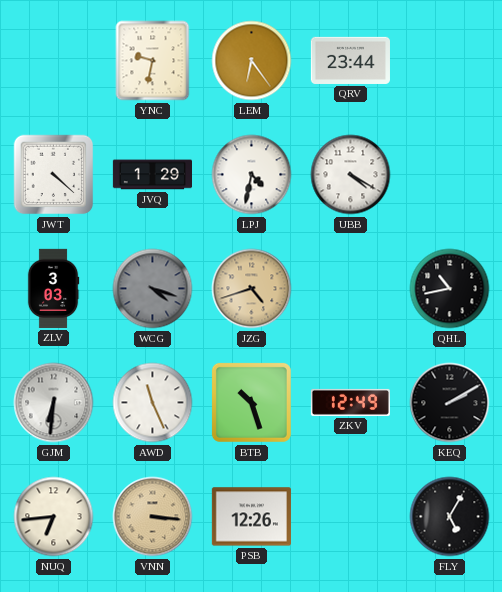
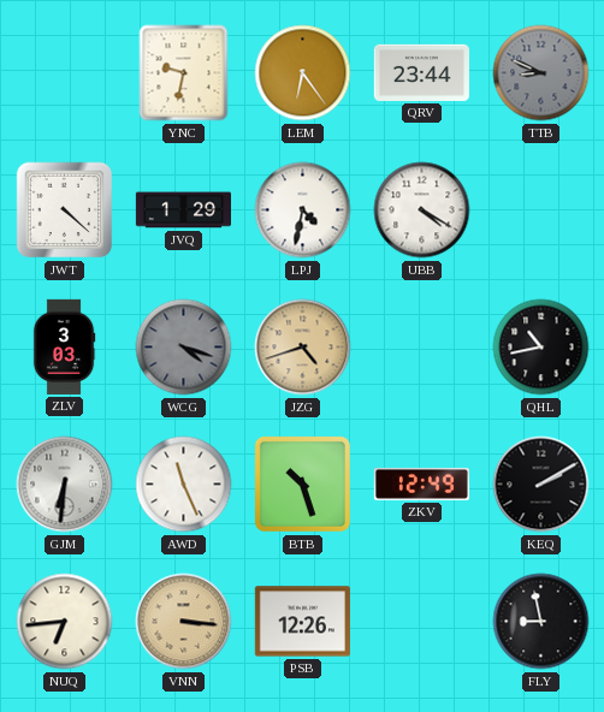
TTB: none -> 8:49
FLY: 5:05 -> 8:58
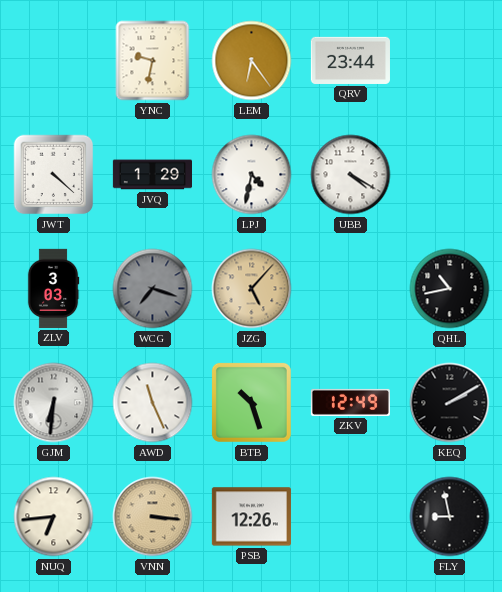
TTB: 8:49 -> none
WCG: 4:18 -> 7:18
JZG: 4:42 -> 5:07
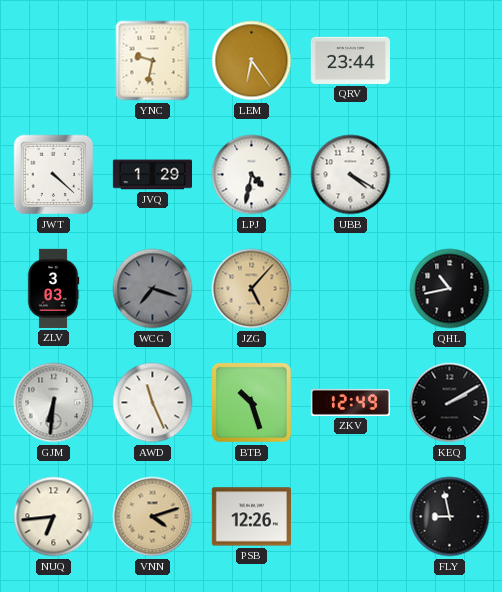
VNN: 3:16 -> 4:12
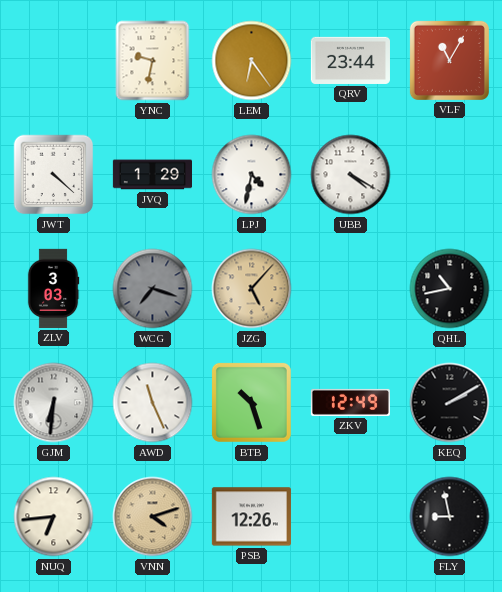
VLF: none -> 11:05
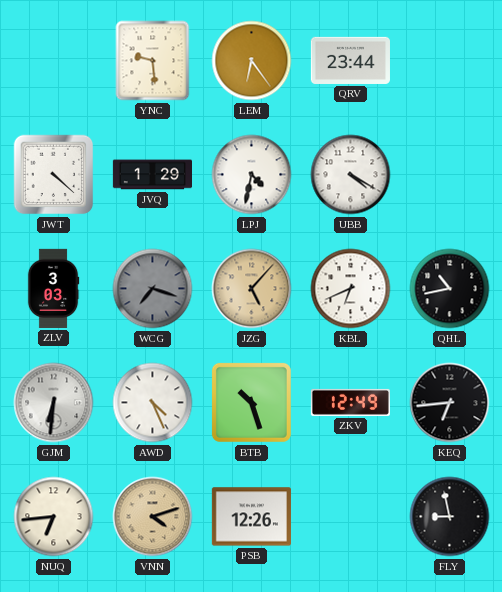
YNC: 9:32 -> 9:29
VLF: 11:05 -> none
KBL: none -> 6:41
AWD: 11:26 -> 4:26
KEQ: 2:10 -> 6:44
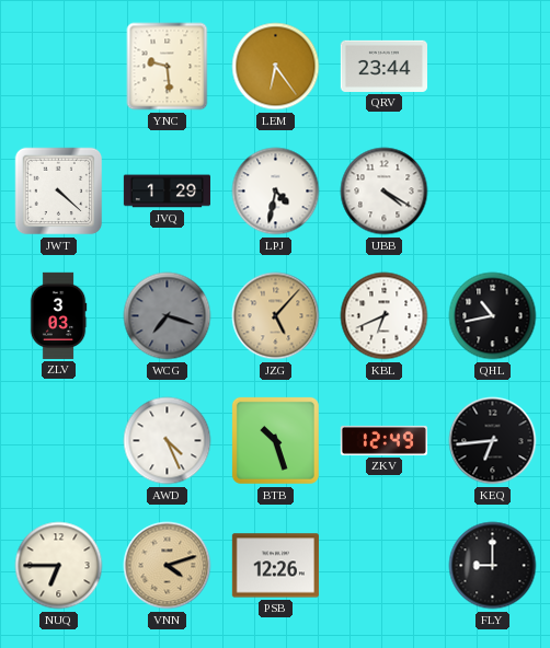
GJM: 6:31 -> none
NUQ: 6:44 -> 6:45
FLY: 8:58 -> 9:00
